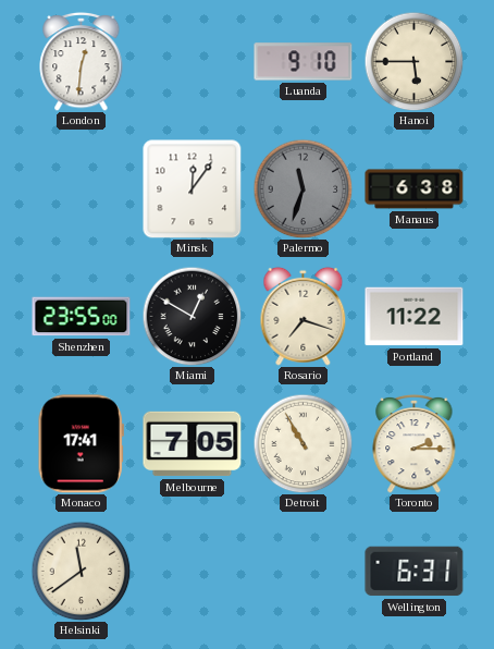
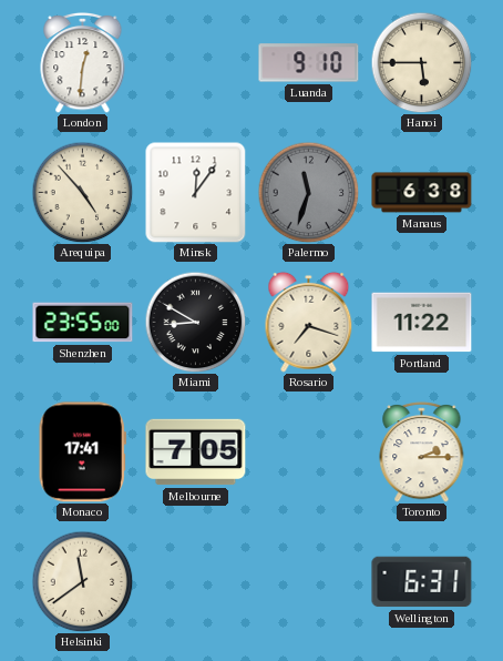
Arequipa: none -> 4:53
Miami: 12:50 -> 8:50
Detroit: 10:55 -> none
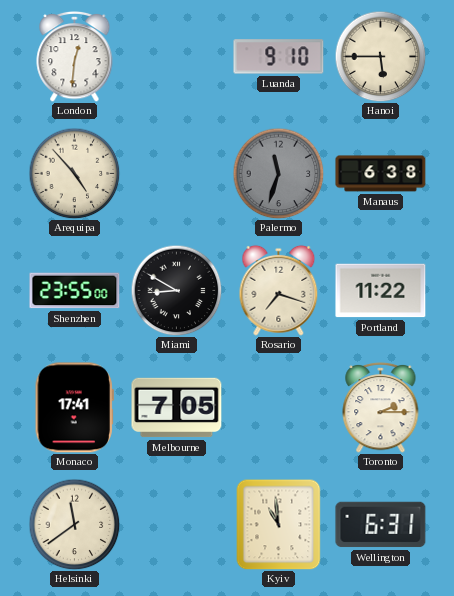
Minsk: 12:06 -> none
Kyiv: none -> 10:59
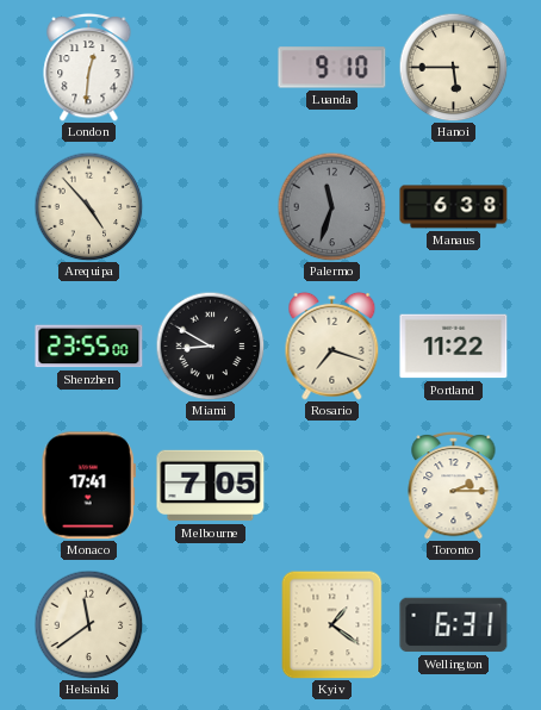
Kyiv: 10:59 -> 1:21
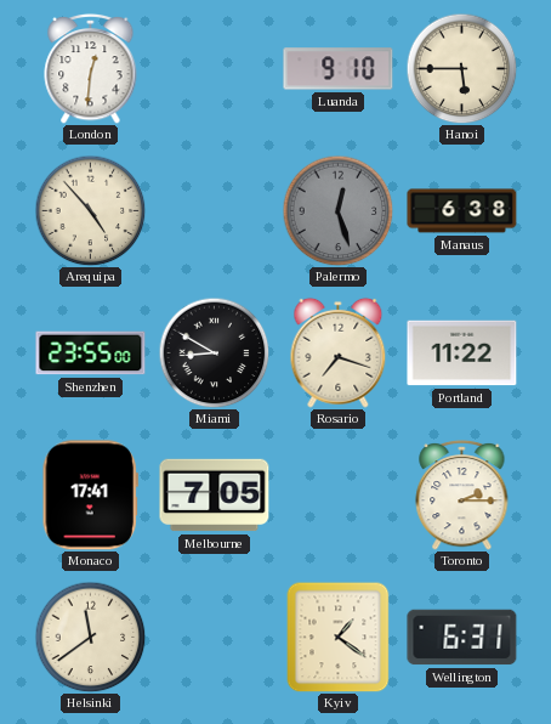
Palermo: 11:33 -> 12:27
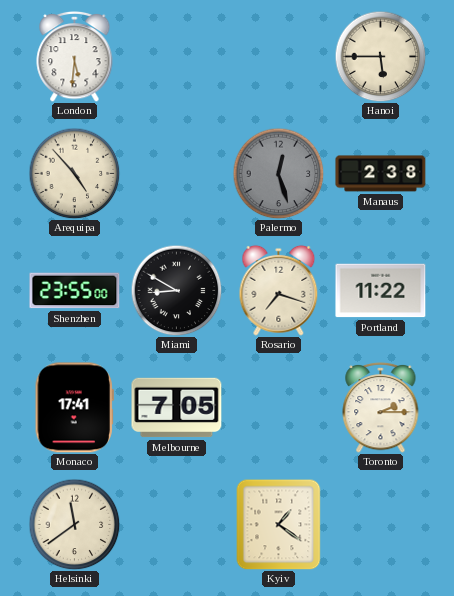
London: 12:31 -> 5:31
Luanda: 9:10 -> none
Manaus: 6:38 -> 2:38
Wellington: 6:31 -> none
